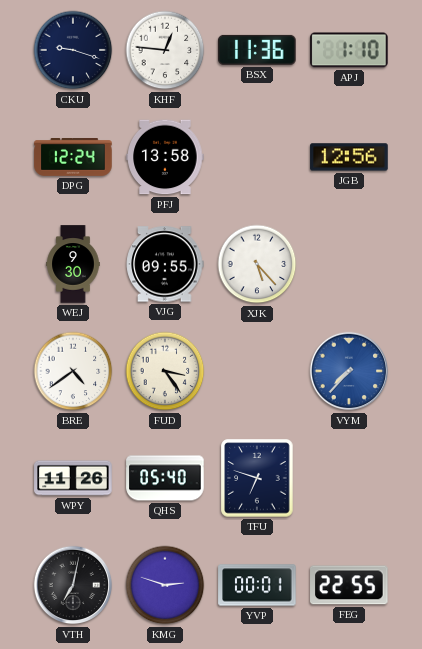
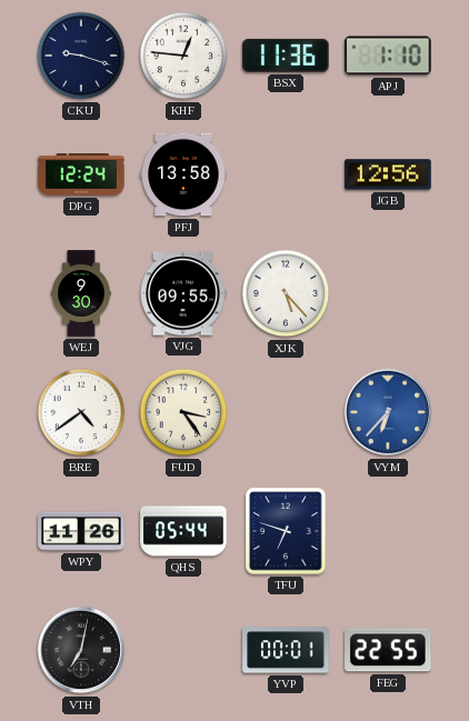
VYM: 7:37 -> 6:37
QHS: 05:40 -> 05:44
KMG: 2:48 -> none
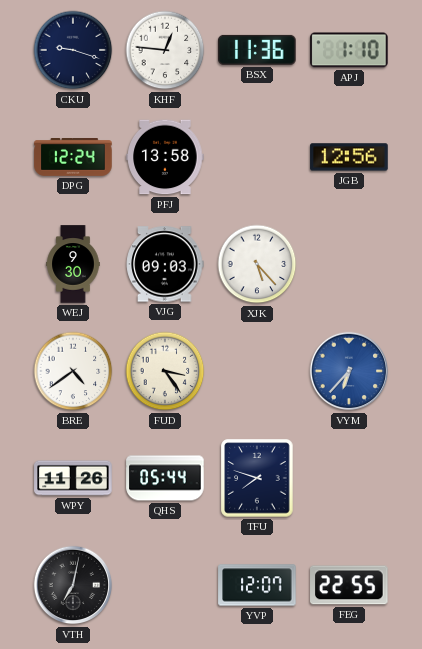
VJG: 09:55 -> 09:03
TFU: 6:48 -> 7:48
YVP: 00:01 -> 12:07
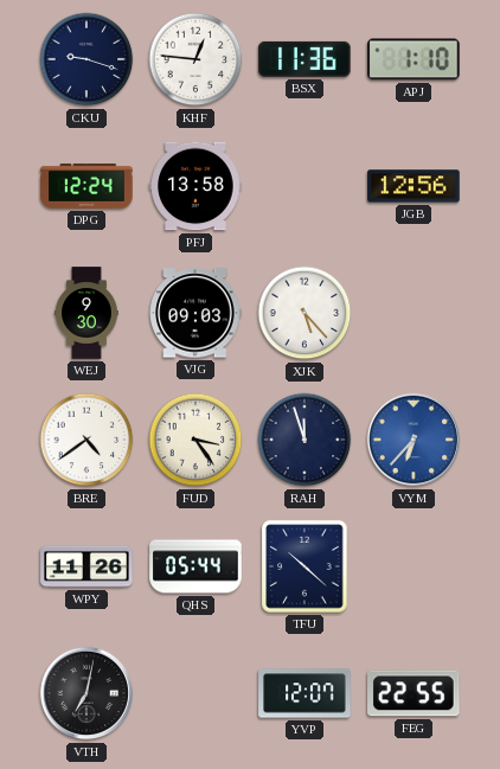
RAH: none -> 11:57
TFU: 7:48 -> 10:22
